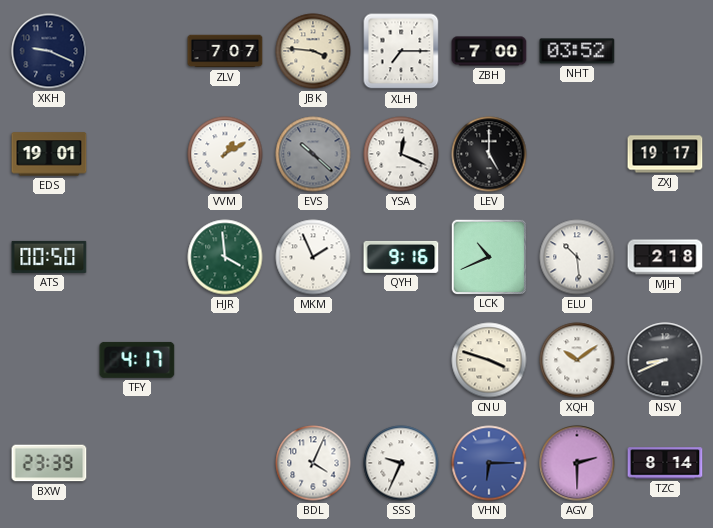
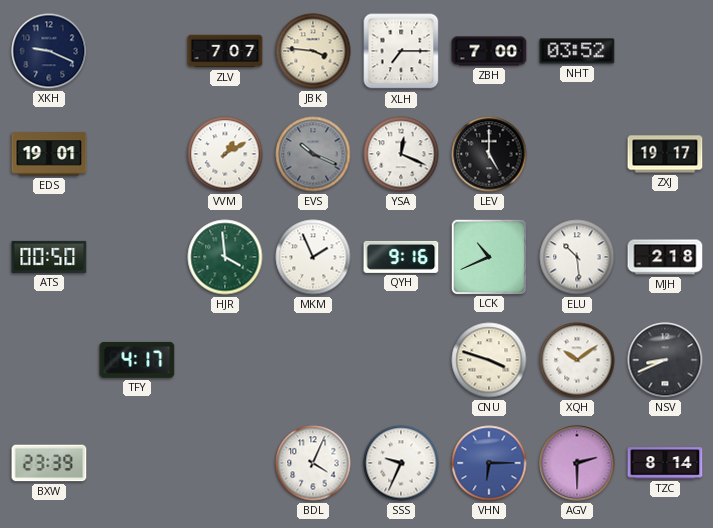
EVS: 10:22 -> 10:19
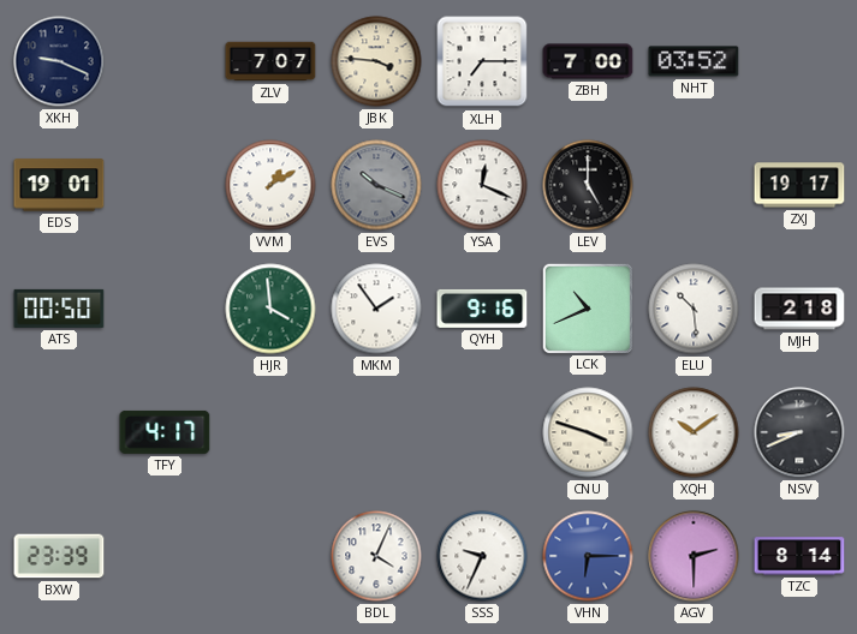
MKM: 1:56 -> 1:54
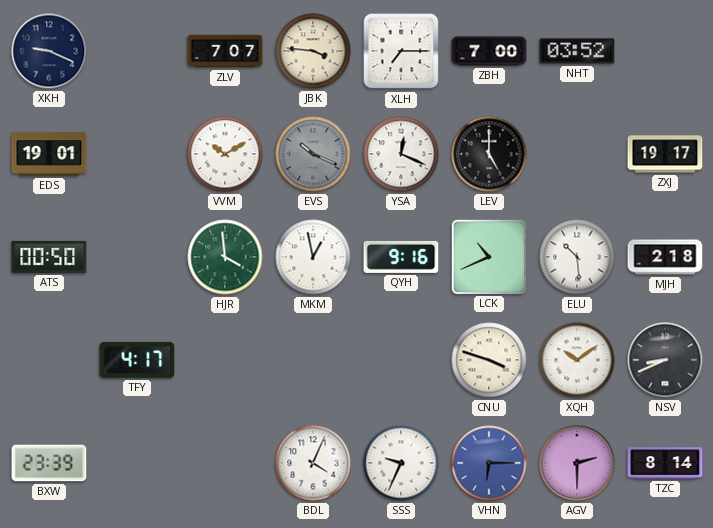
VVM: 1:10 -> 10:10
MKM: 1:54 -> 12:58
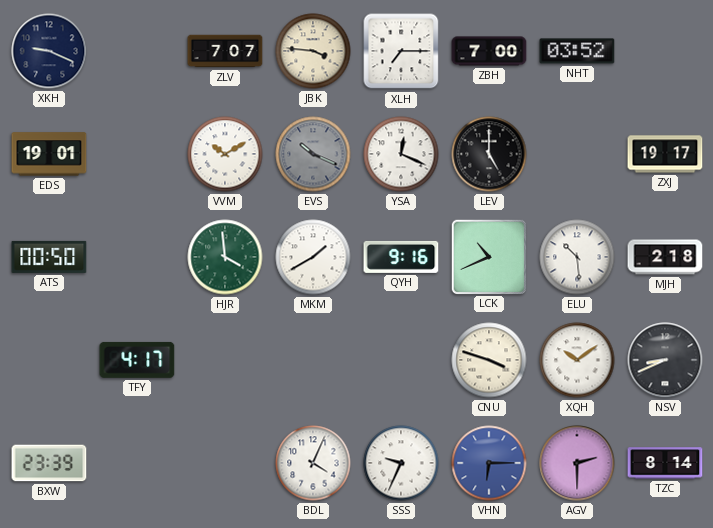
MKM: 12:58 -> 1:40
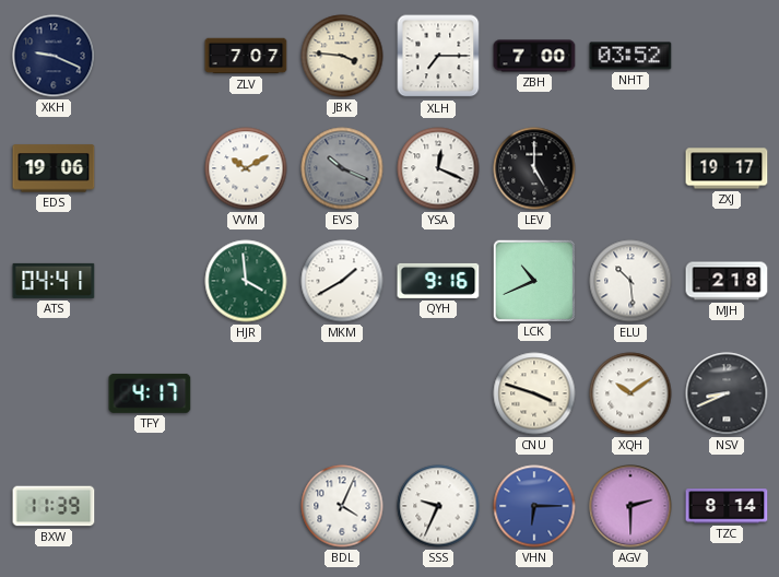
EDS: 19:01 -> 19:06
ATS: 00:50 -> 04:41
BXW: 23:39 -> 11:39
